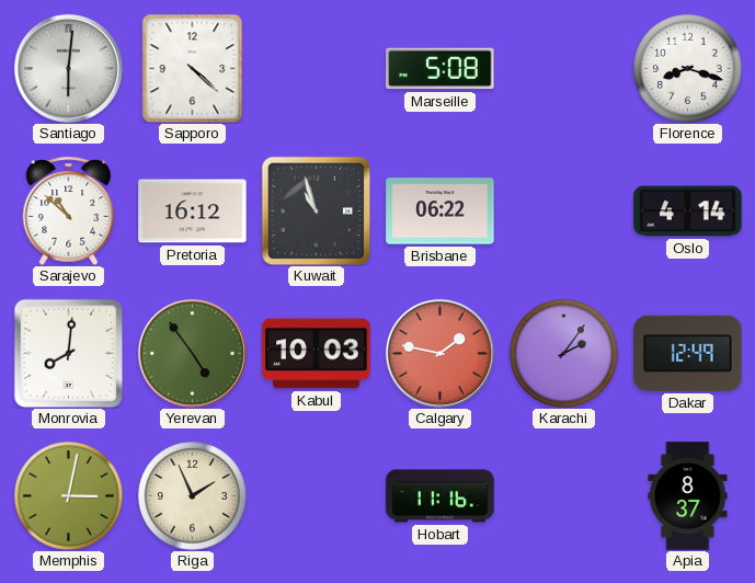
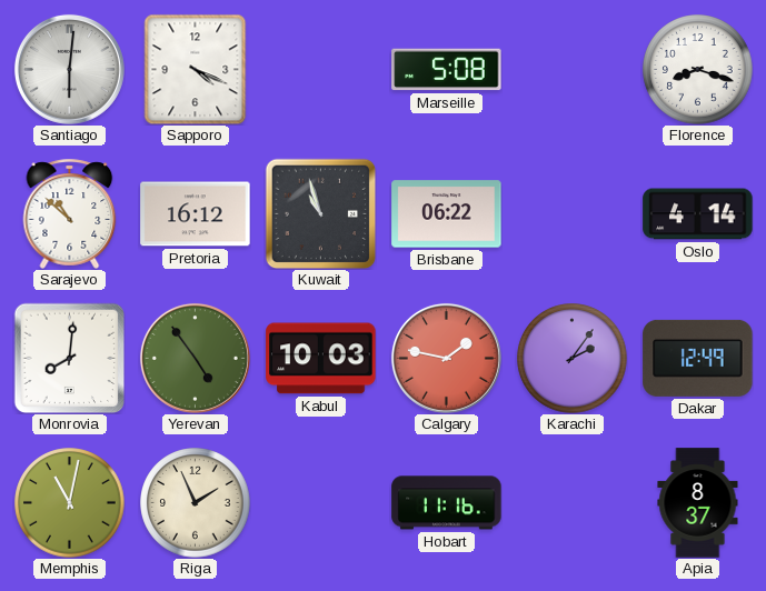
Sapporo: 4:22 -> 4:19
Memphis: 3:02 -> 11:02
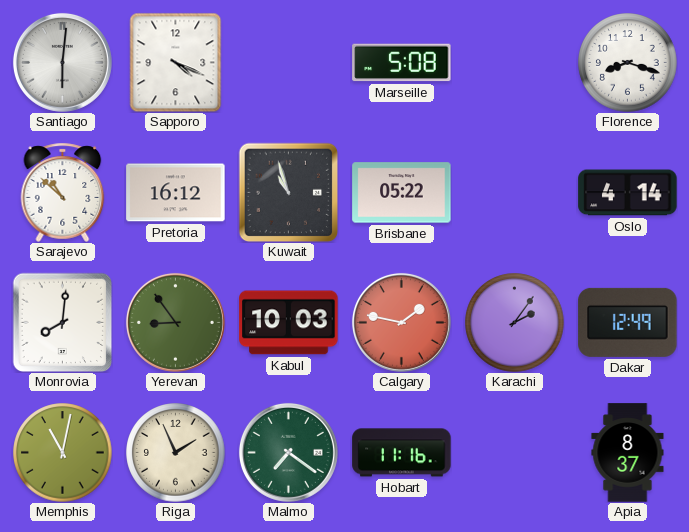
Brisbane: 06:22 -> 05:22
Yerevan: 4:54 -> 8:54
Malmo: none -> 7:21
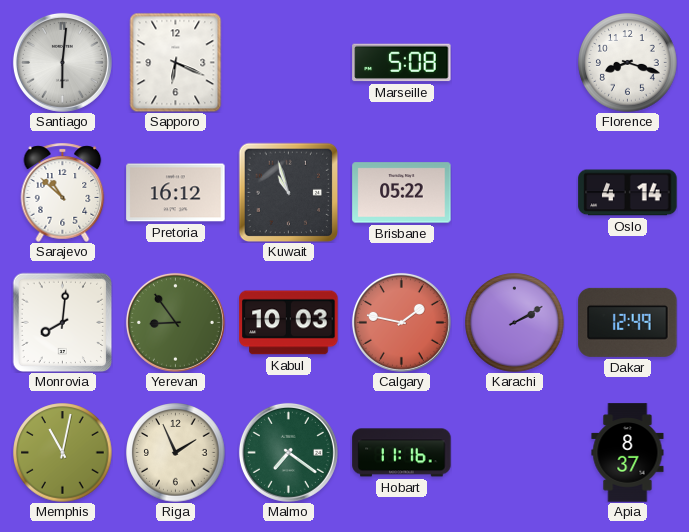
Sapporo: 4:19 -> 6:19
Karachi: 2:06 -> 2:10
